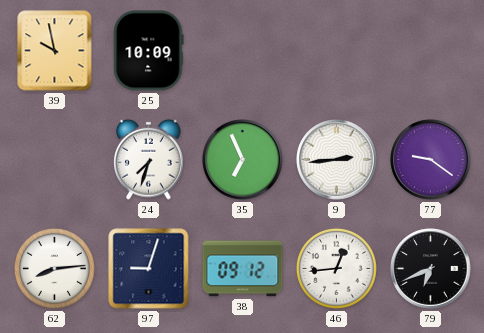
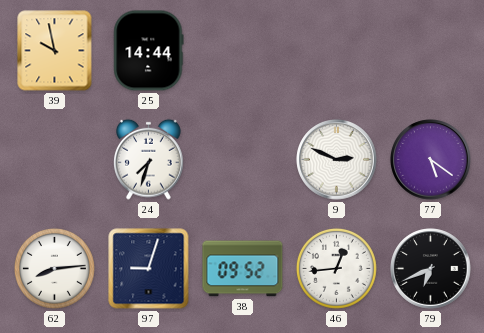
25: 10:09 -> 14:44
35: 6:56 -> none
9: 2:44 -> 2:49
77: 9:21 -> 5:21
38: 09:12 -> 09:52
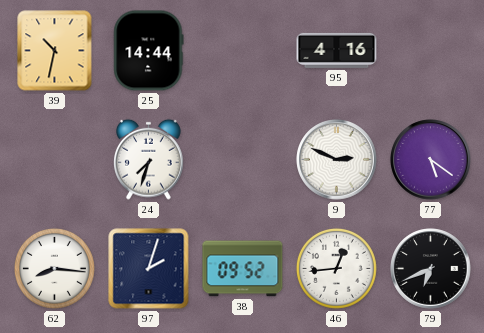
39: 9:58 -> 10:32
95: none -> 4:16
62: 8:14 -> 8:16
97: 9:03 -> 2:03
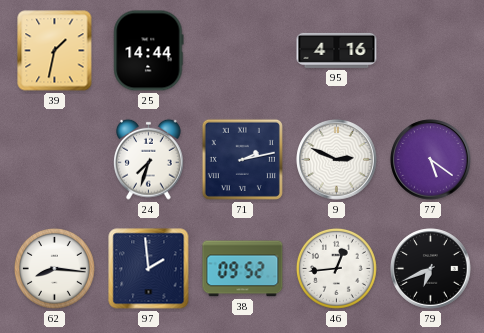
39: 10:32 -> 1:32
71: none -> 2:13
97: 2:03 -> 1:59
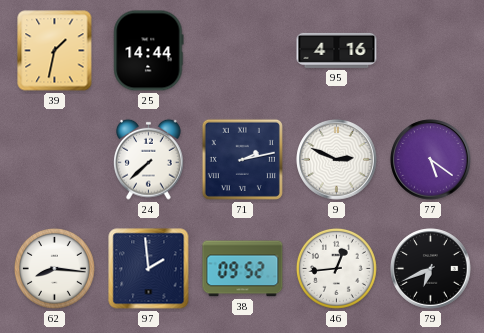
24: 7:33 -> 7:38
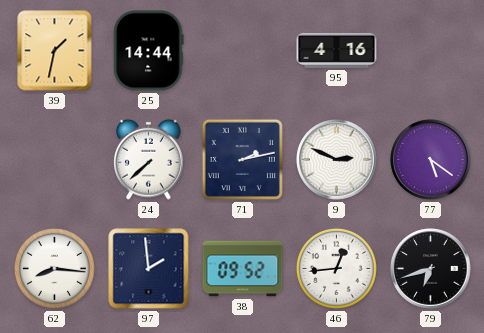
79: 6:41 -> 6:42
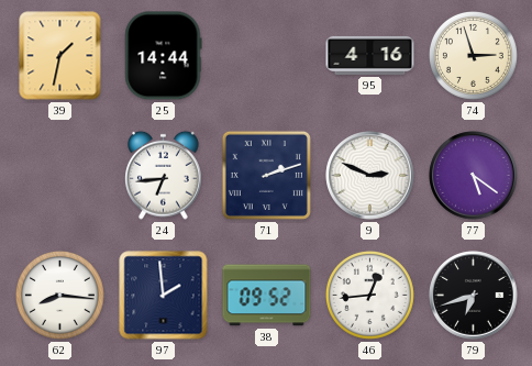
74: none -> 2:57
24: 7:38 -> 6:44
71: 2:13 -> 2:12
